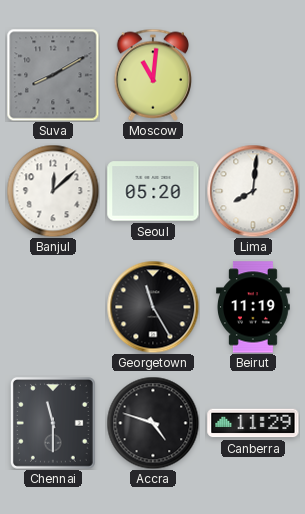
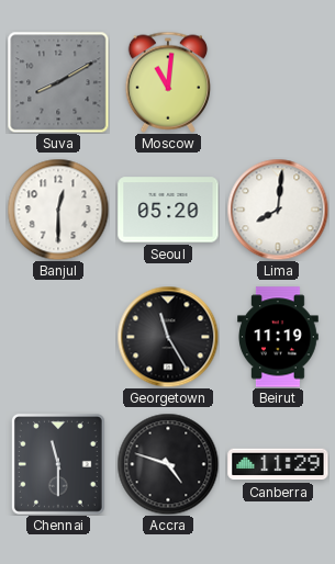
Banjul: 12:08 -> 12:30
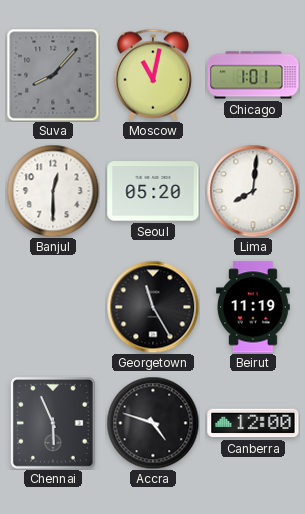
Suva: 8:10 -> 8:07
Moscow: 11:01 -> 11:02
Chicago: none -> 1:01
Chennai: 11:30 -> 5:56
Canberra: 11:29 -> 12:00
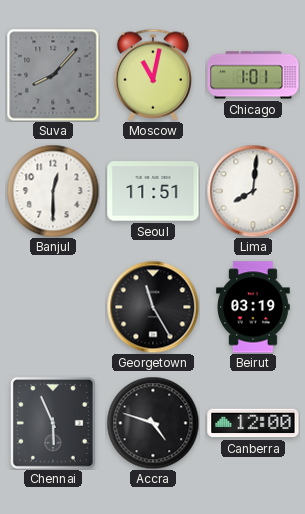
Seoul: 05:20 -> 11:51
Beirut: 11:19 -> 03:19
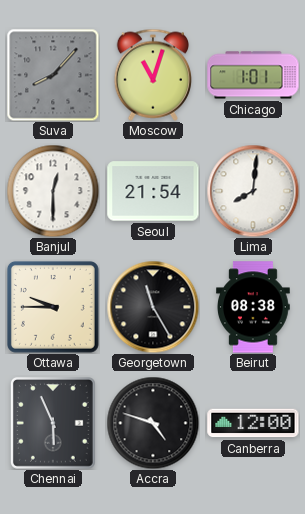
Moscow: 11:02 -> 11:03
Seoul: 11:51 -> 21:54
Ottawa: none -> 9:45
Beirut: 03:19 -> 08:38
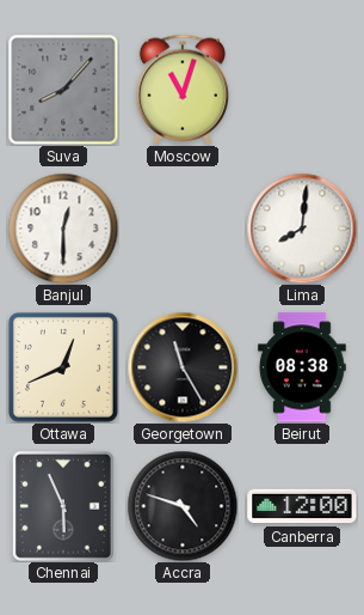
Chicago: 1:01 -> none
Seoul: 21:54 -> none
Ottawa: 9:45 -> 12:41
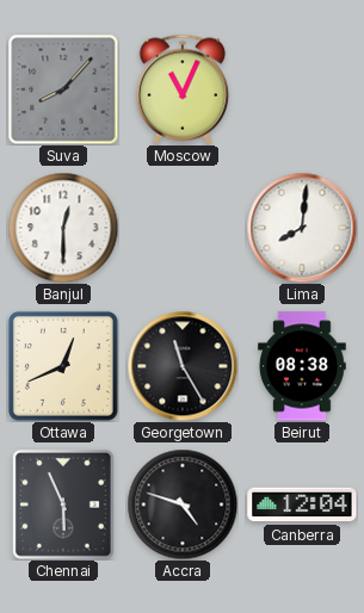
Moscow: 11:03 -> 11:04
Canberra: 12:00 -> 12:04
